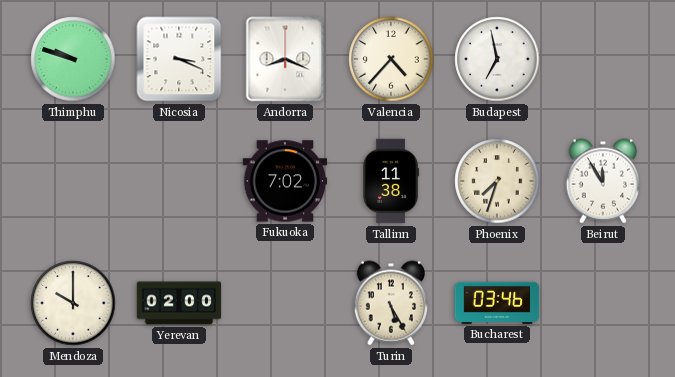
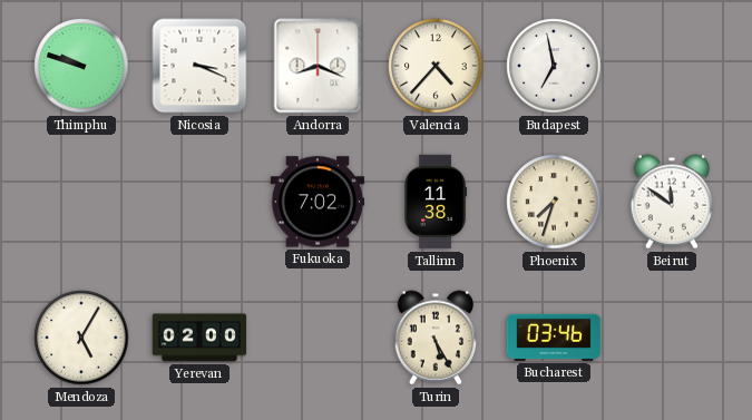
Beirut: 11:55 -> 11:51
Mendoza: 10:00 -> 5:05
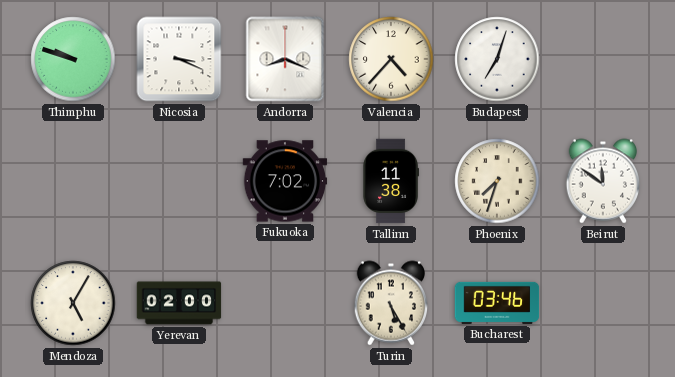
Budapest: 6:58 -> 7:03
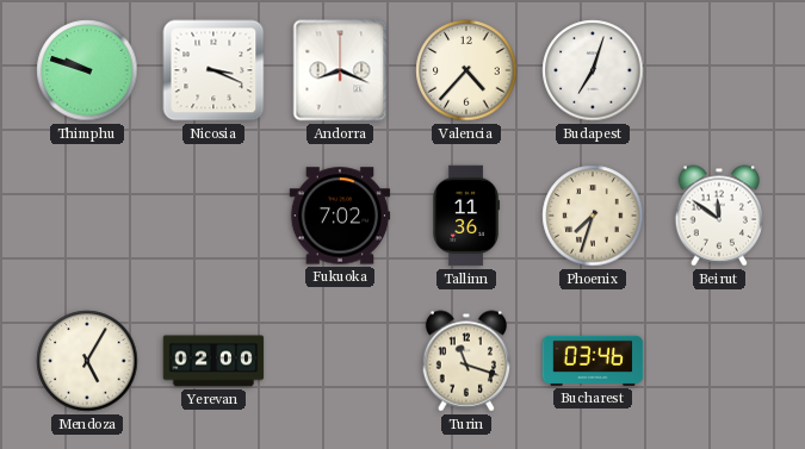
Tallinn: 11:38 -> 11:36
Turin: 5:25 -> 11:18
